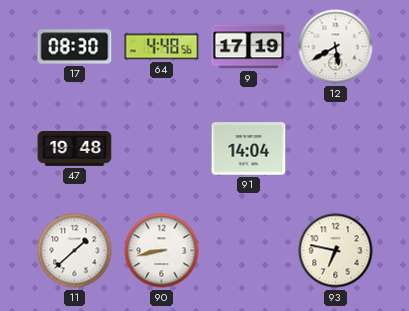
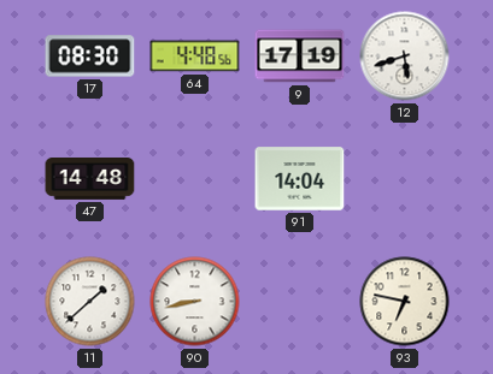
12: 5:40 -> 5:42
47: 19:48 -> 14:48
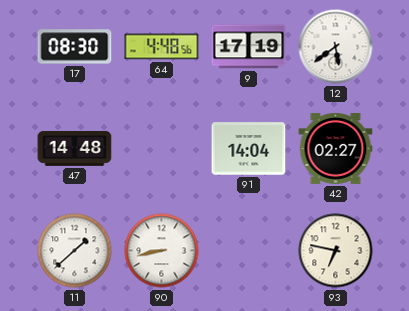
12: 5:42 -> 5:39
42: none -> 02:27
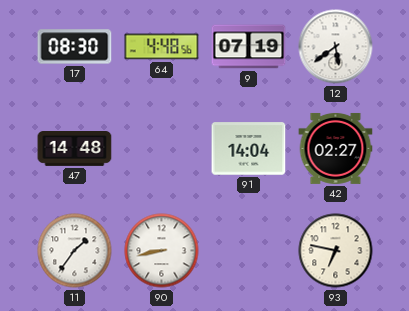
9: 17:19 -> 07:19
11: 1:38 -> 1:36
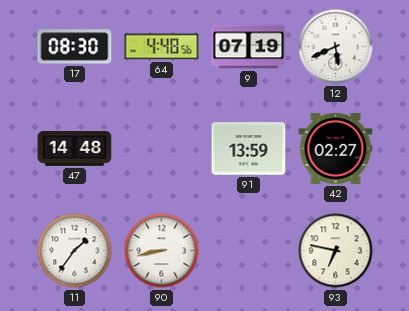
12: 5:39 -> 5:41
91: 14:04 -> 13:59
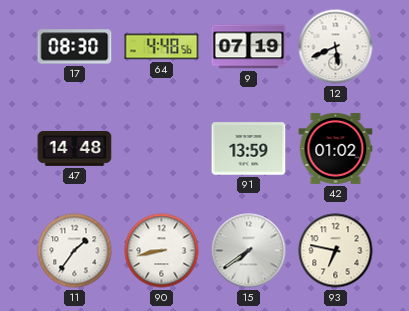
42: 02:27 -> 01:02
15: none -> 7:39
